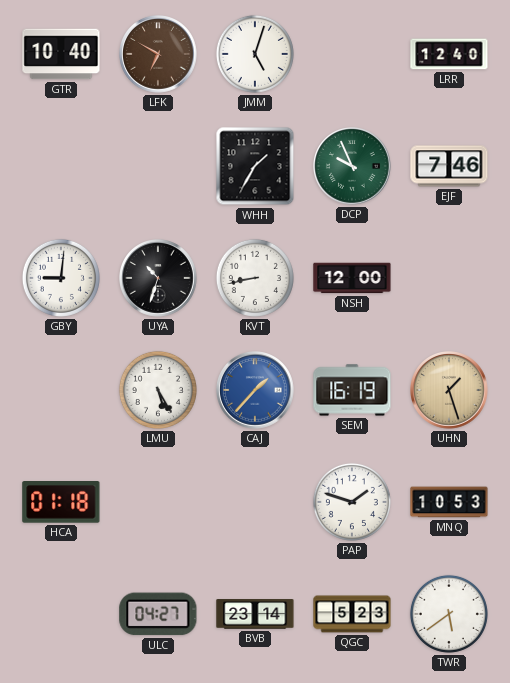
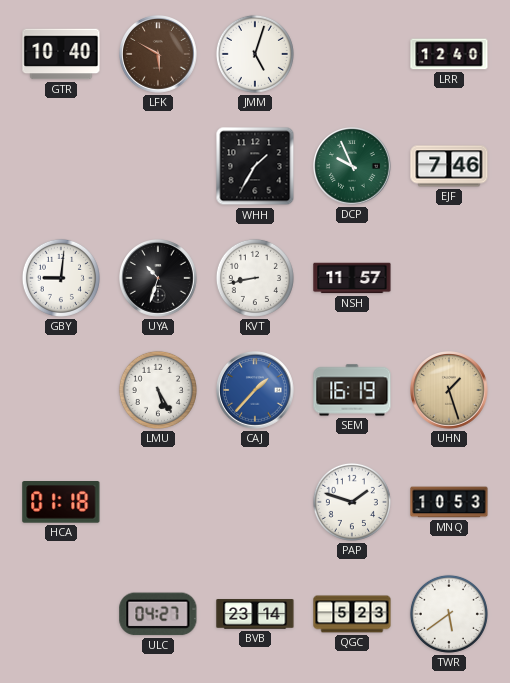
LFK: 6:50 -> 5:50
NSH: 12:00 -> 11:57
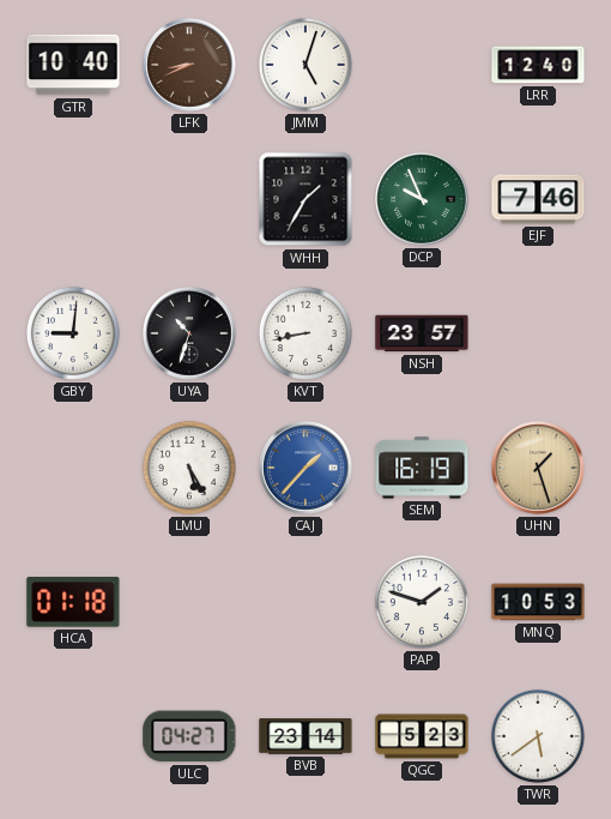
LFK: 5:50 -> 8:41
NSH: 11:57 -> 23:57
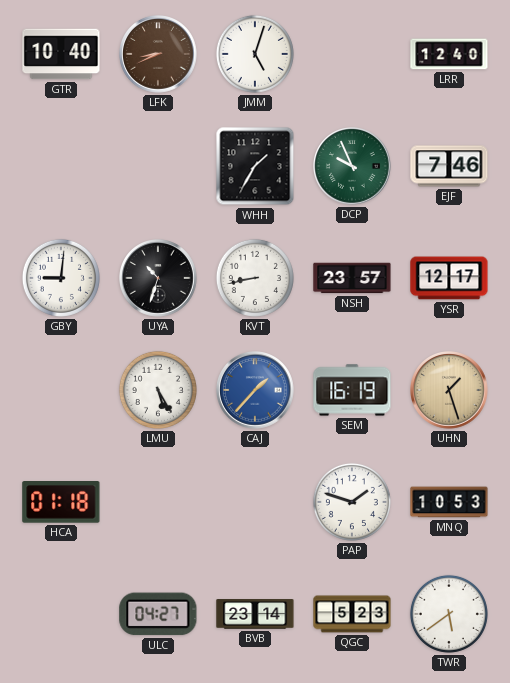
YSR: none -> 12:17
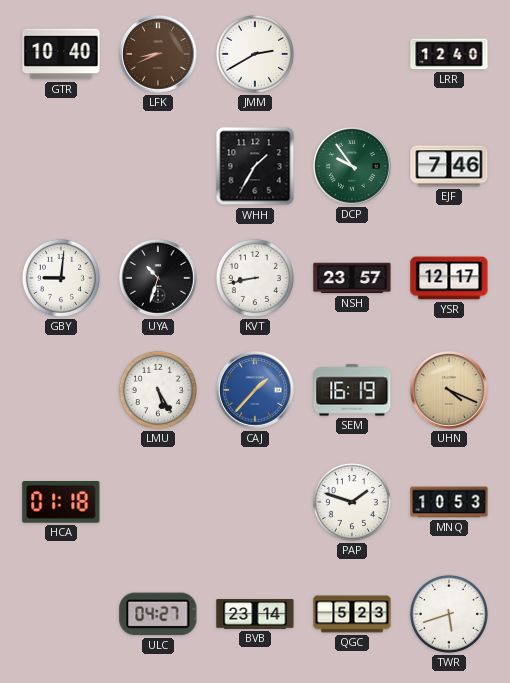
JMM: 5:03 -> 2:40
DCP: 9:56 -> 9:54
UHN: 1:27 -> 4:19
TWR: 5:39 -> 5:42
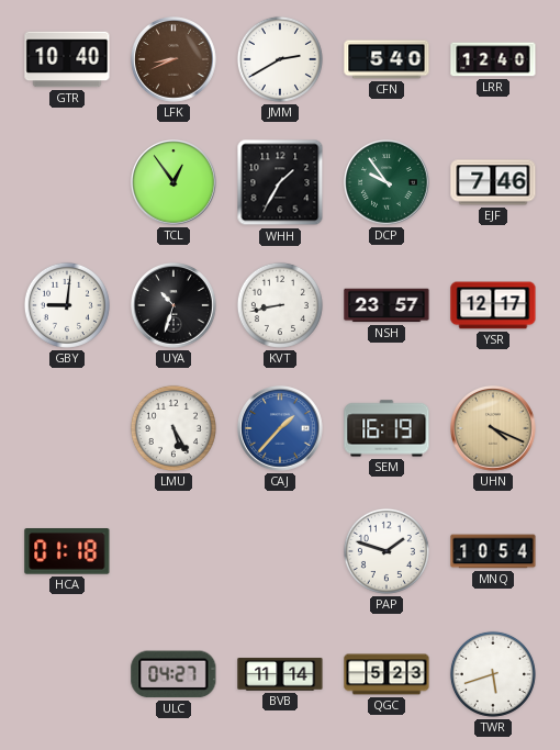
CFN: none -> 5:40
TCL: none -> 12:54
MNQ: 10:53 -> 10:54
BVB: 23:14 -> 11:14
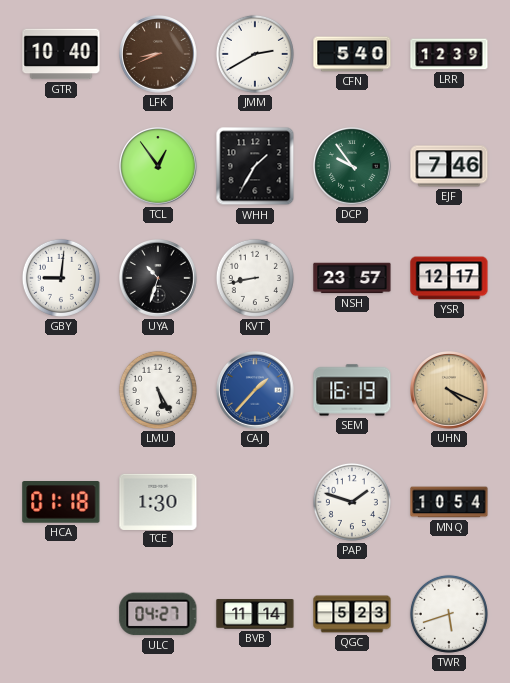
LRR: 12:40 -> 12:39
TCE: none -> 1:30
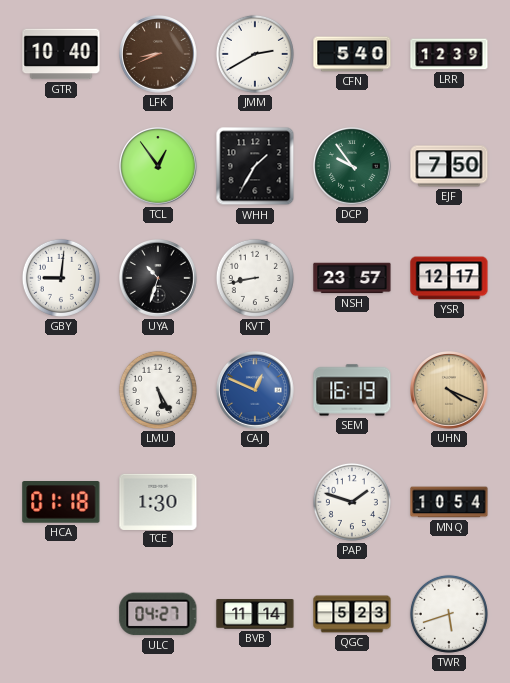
EJF: 7:46 -> 7:50
CAJ: 1:37 -> 12:49
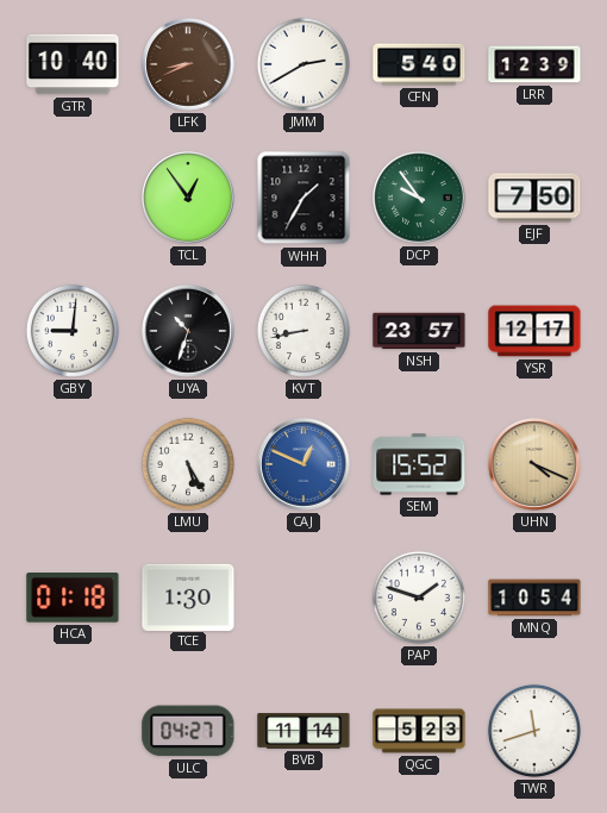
SEM: 16:19 -> 15:52
TWR: 5:42 -> 11:42
